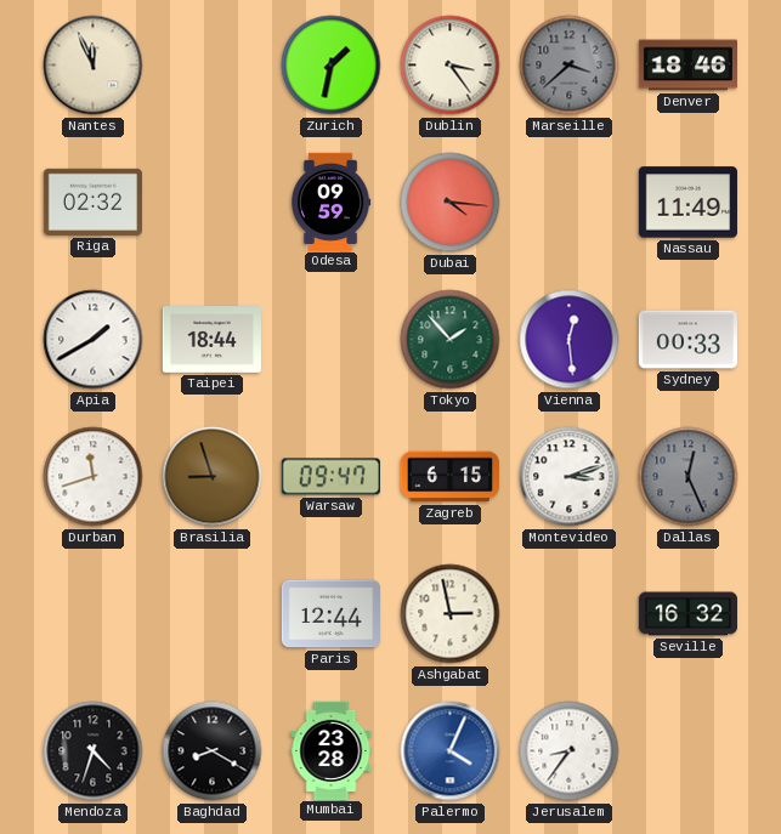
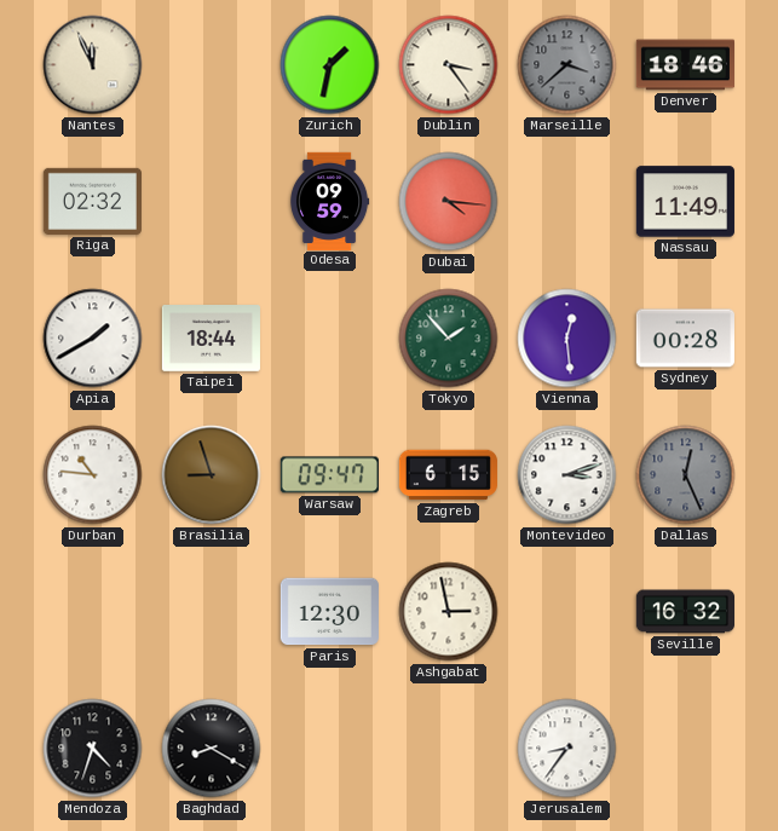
Sydney: 00:33 -> 00:28
Durban: 11:42 -> 10:46
Paris: 12:44 -> 12:30
Mumbai: 23:28 -> none
Palermo: 4:04 -> none
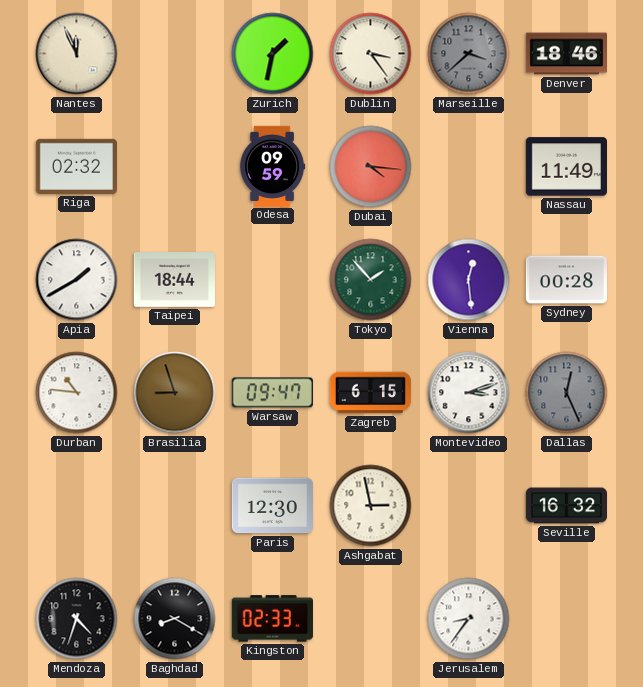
Kingston: none -> 02:33
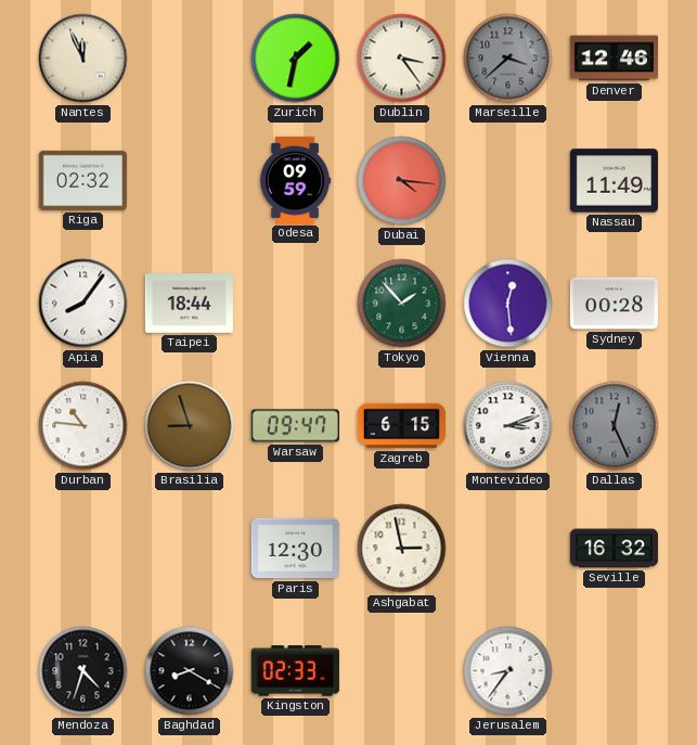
Denver: 18:46 -> 12:46
Apia: 1:40 -> 8:06
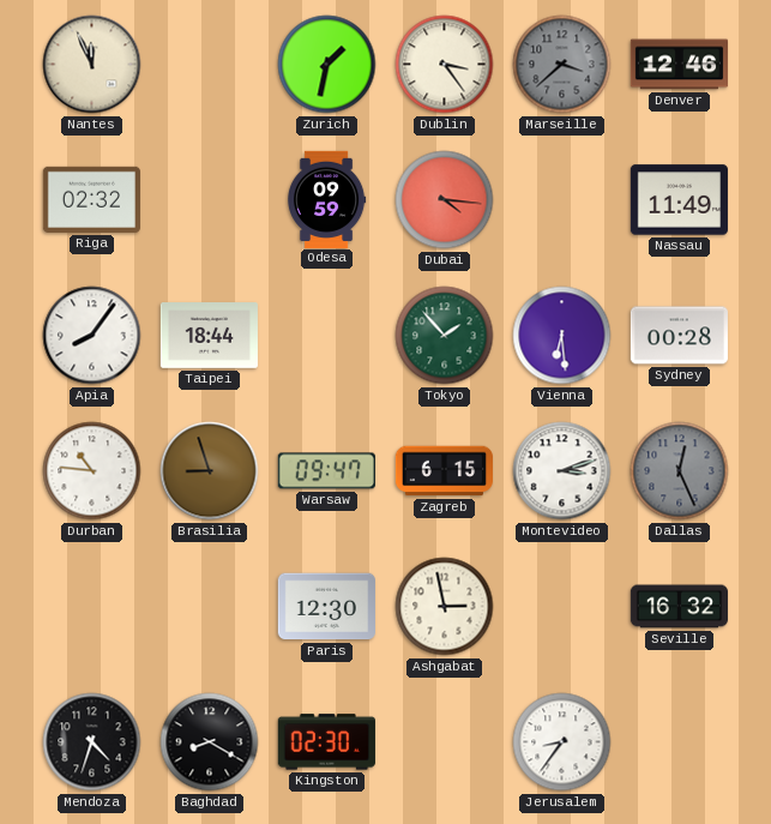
Vienna: 12:29 -> 6:29
Kingston: 02:33 -> 02:30
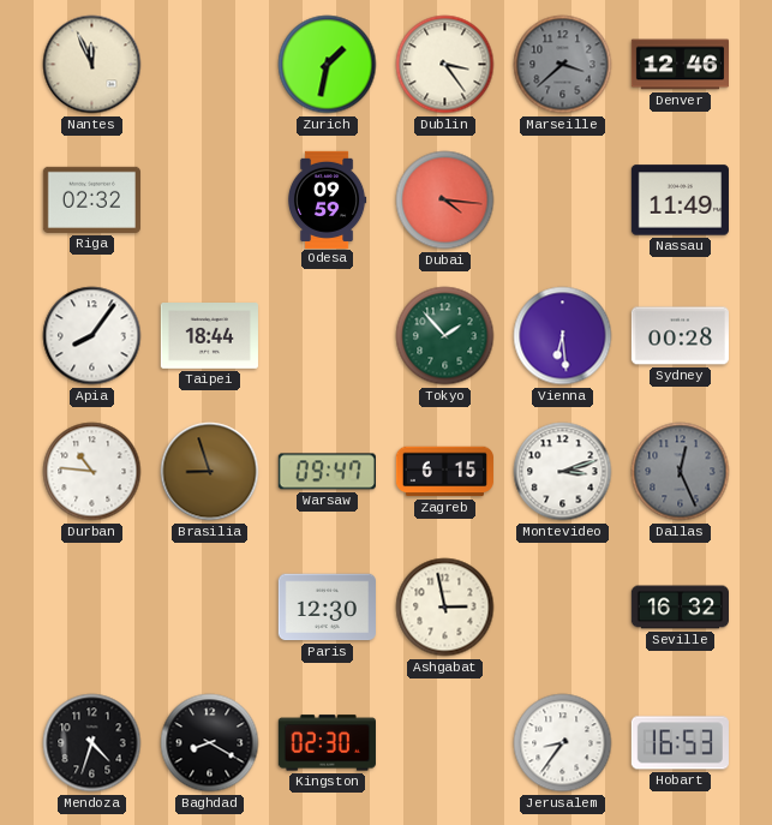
Hobart: none -> 16:53
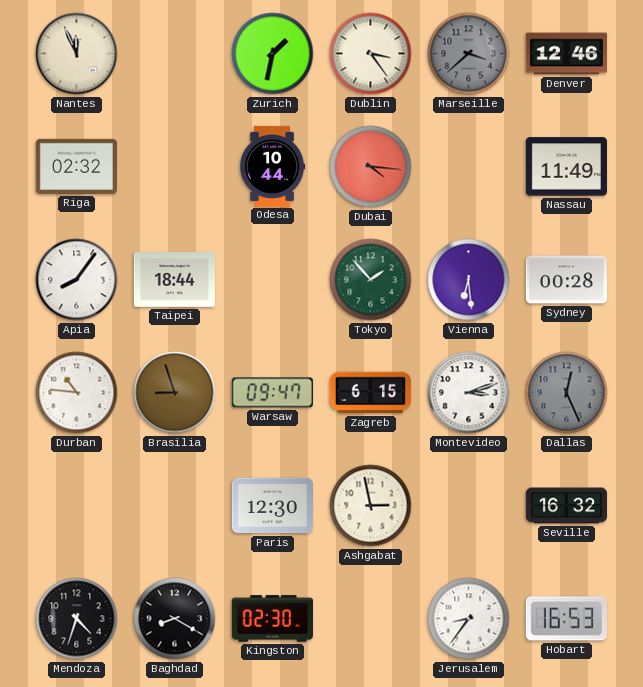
Odesa: 09:59 -> 10:44
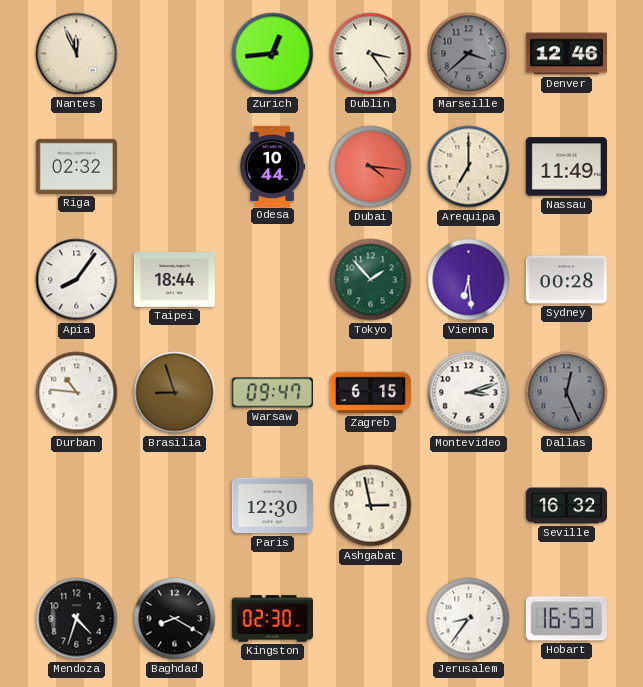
Zurich: 1:32 -> 12:44
Arequipa: none -> 7:00
